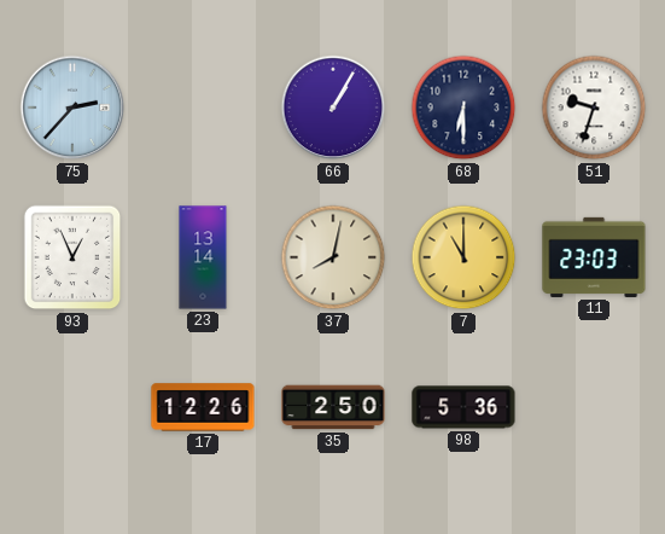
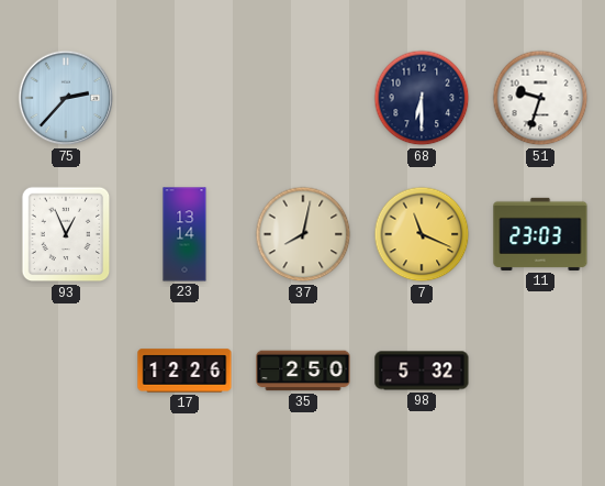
66: 1:05 -> none
7: 11:00 -> 11:19
98: 5:36 -> 5:32
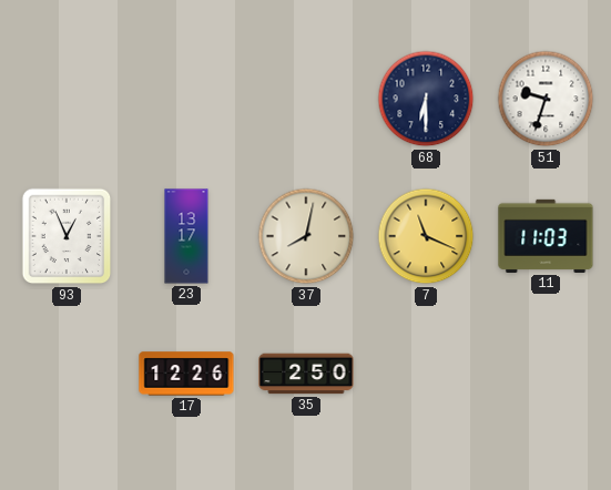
75: 2:37 -> none
23: 13:14 -> 13:17
11: 23:03 -> 11:03
98: 5:32 -> none
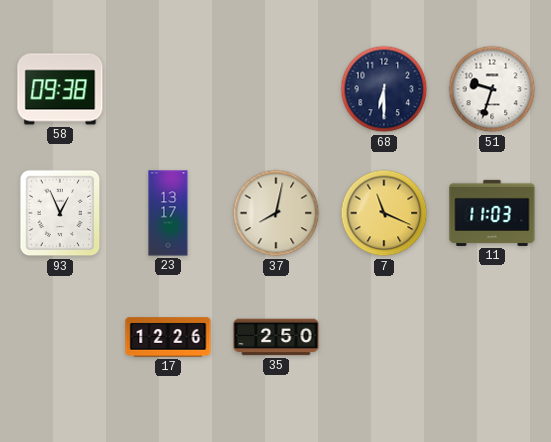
58: none -> 09:38
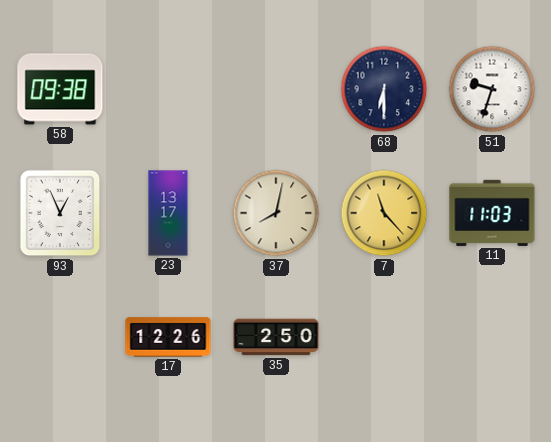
7: 11:19 -> 11:23
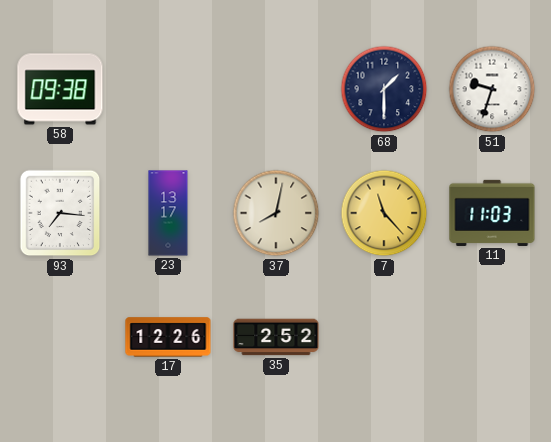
68: 6:30 -> 1:30
93: 12:56 -> 7:16
35: 2:50 -> 2:52
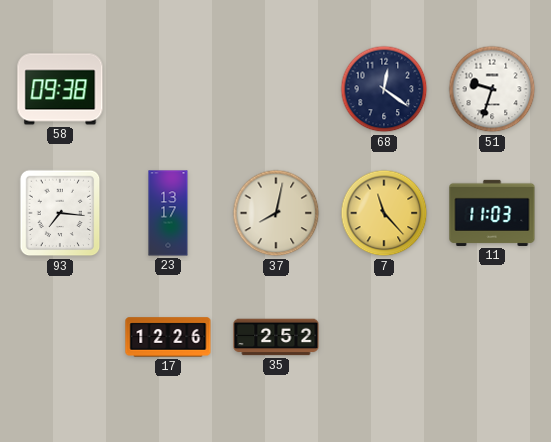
68: 1:30 -> 12:21
